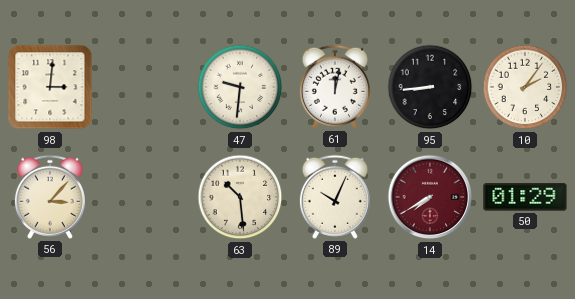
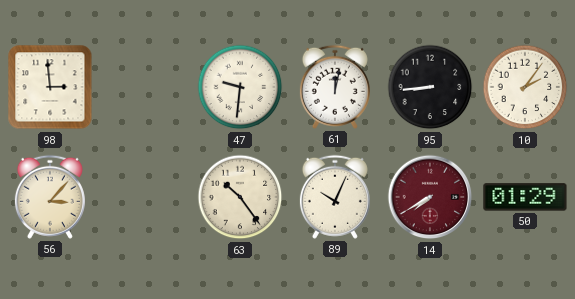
98: 3:01 -> 2:59
63: 10:29 -> 10:24
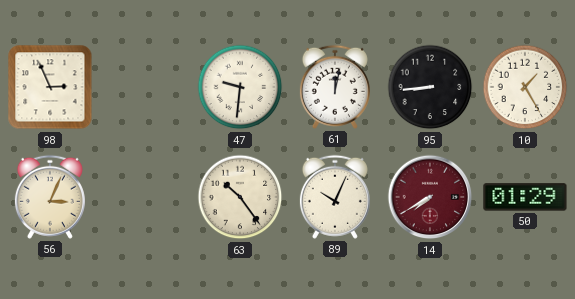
98: 2:59 -> 2:56
10: 2:06 -> 1:25
56: 3:07 -> 3:04
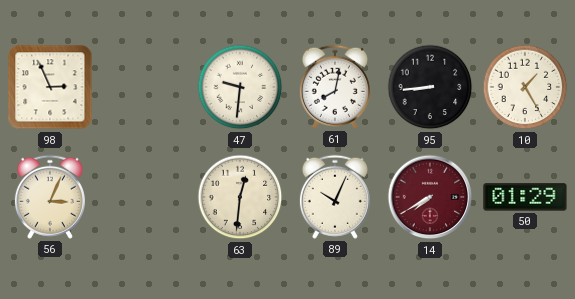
61: 12:02 -> 8:02
63: 10:24 -> 12:31
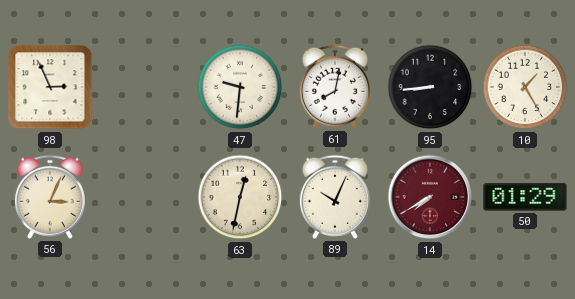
63: 12:31 -> 12:32
